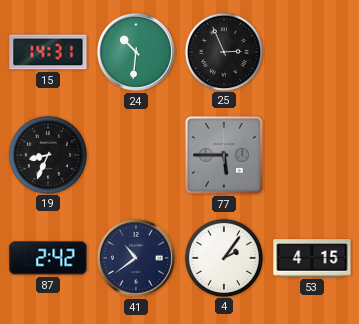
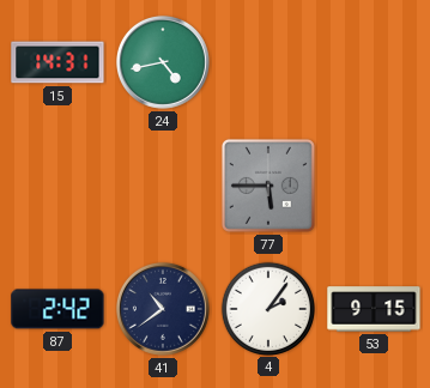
24: 10:31 -> 4:43
25: 2:56 -> none
19: 8:34 -> none
53: 4:15 -> 9:15
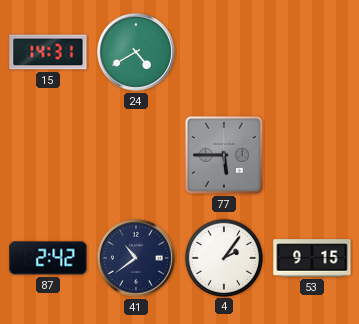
24: 4:43 -> 4:40
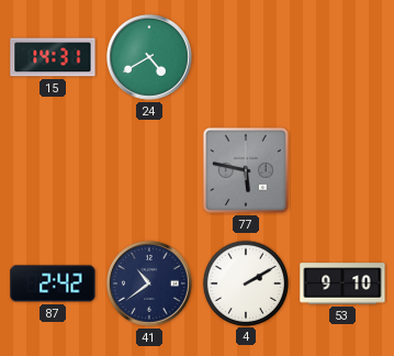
77: 5:45 -> 5:47
4: 2:06 -> 2:10
53: 9:15 -> 9:10
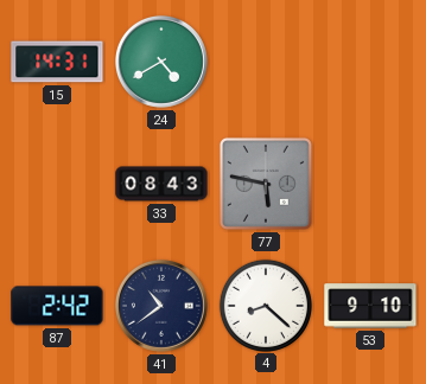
33: none -> 08:43
4: 2:10 -> 8:22
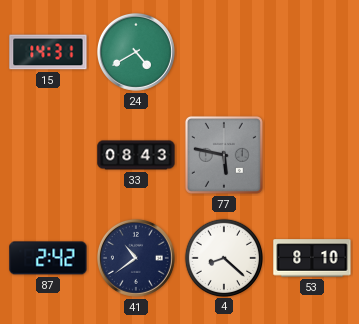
53: 9:10 -> 8:10
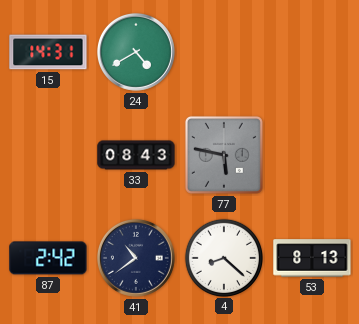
53: 8:10 -> 8:13
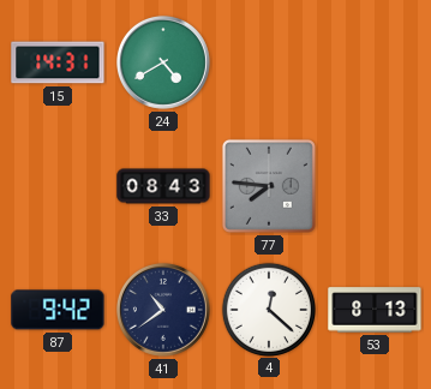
77: 5:47 -> 7:46
87: 2:42 -> 9:42
4: 8:22 -> 12:22
